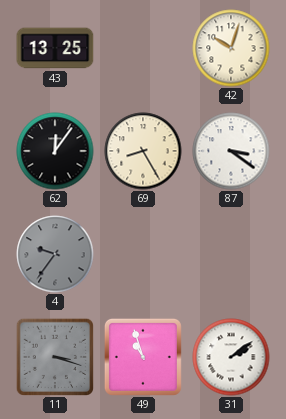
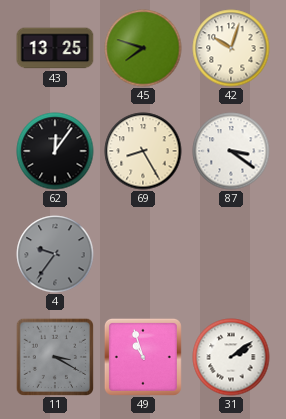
45: none -> 7:48
11: 3:18 -> 3:20
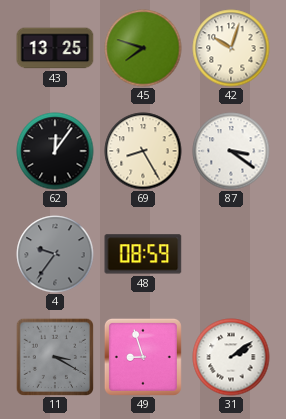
48: none -> 08:59
49: 10:57 -> 8:57
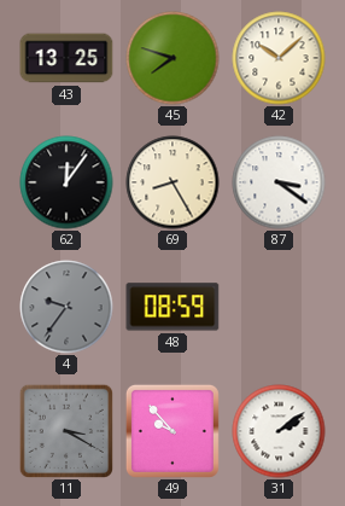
42: 10:03 -> 10:08
49: 8:57 -> 9:53
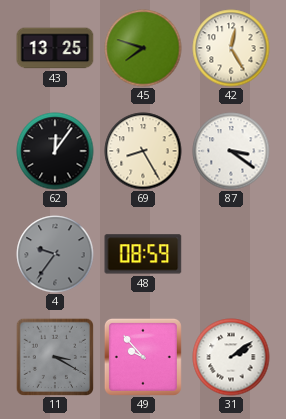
42: 10:08 -> 12:25
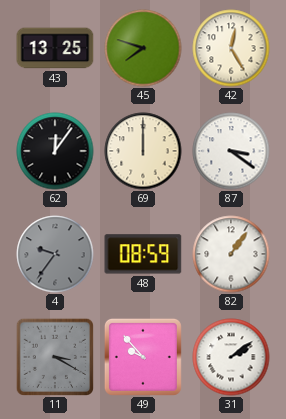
69: 8:25 -> 12:00
82: none -> 1:06
